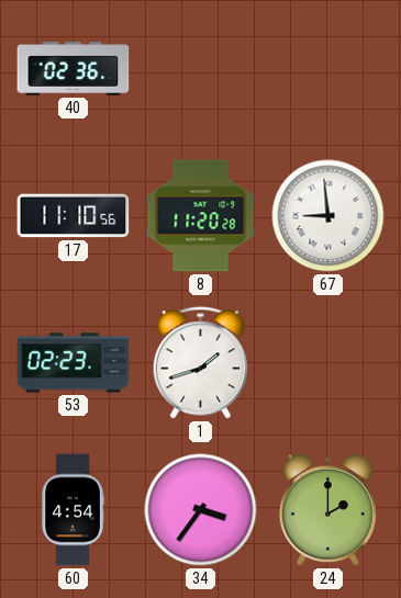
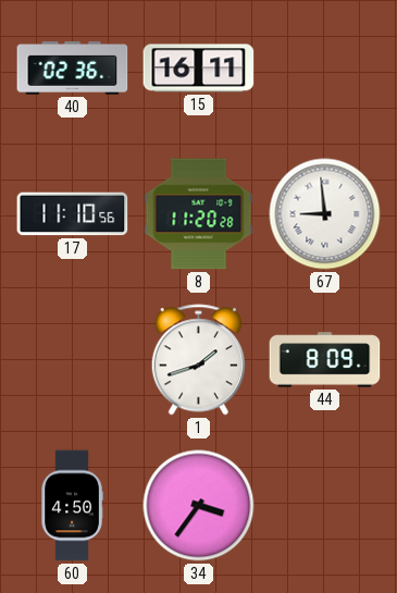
15: none -> 16:11
53: 02:23 -> none
44: none -> 8:09
60: 4:54 -> 4:50
24: 2:00 -> none
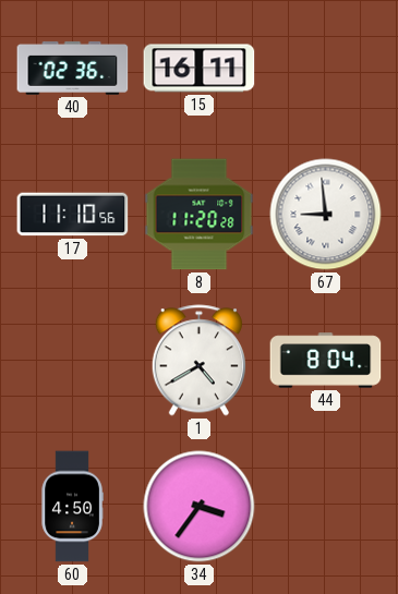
1: 1:42 -> 4:40
44: 8:09 -> 8:04
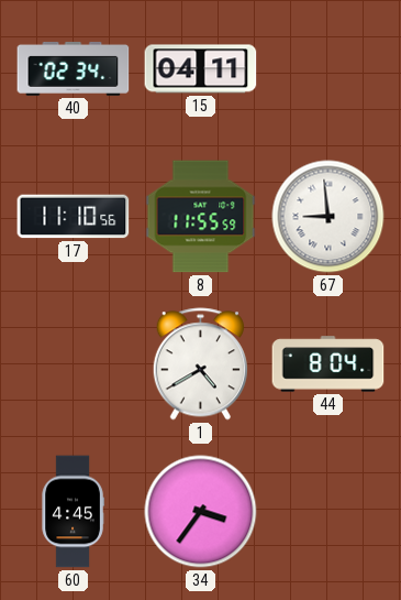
40: 02:36 -> 02:34
15: 16:11 -> 04:11
8: 11:20 -> 11:55
60: 4:50 -> 4:45
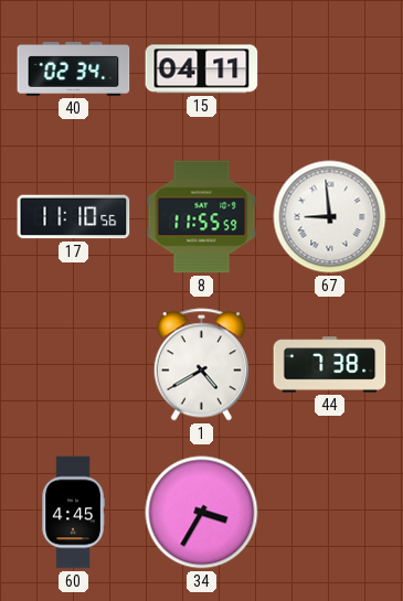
44: 8:04 -> 7:38
34: 3:36 -> 3:35
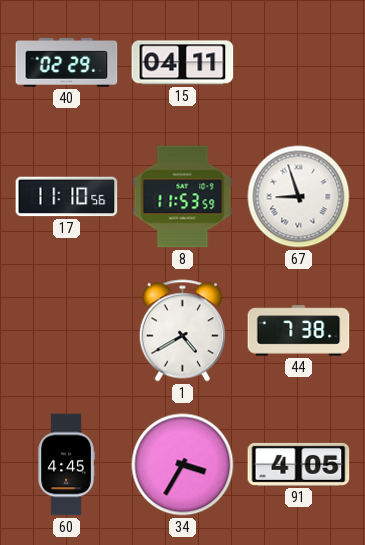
40: 02:34 -> 02:29
8: 11:55 -> 11:53
67: 8:59 -> 8:57
91: none -> 4:05
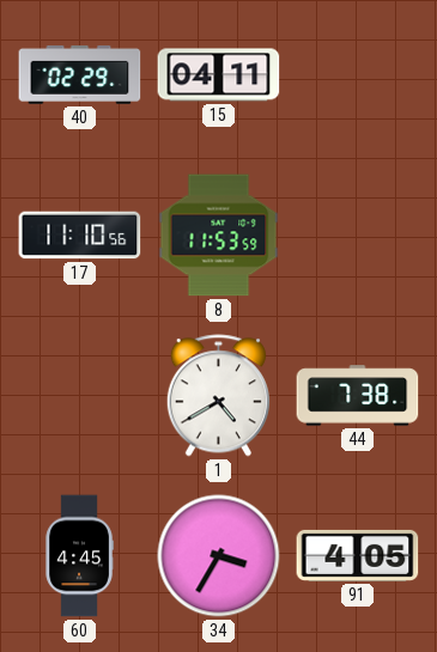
67: 8:57 -> none
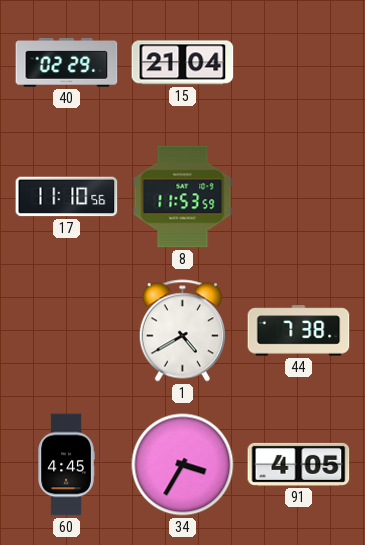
15: 04:11 -> 21:04
